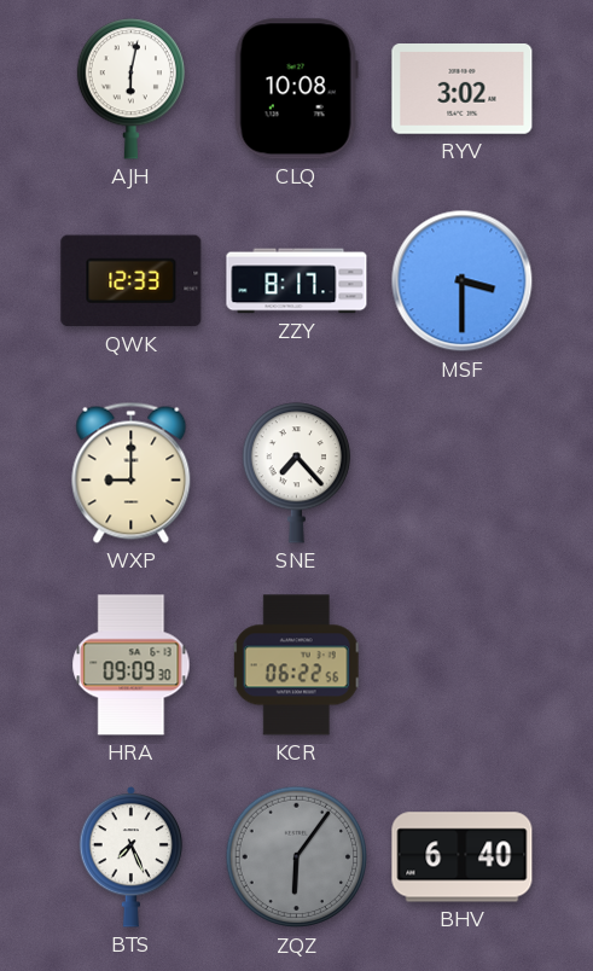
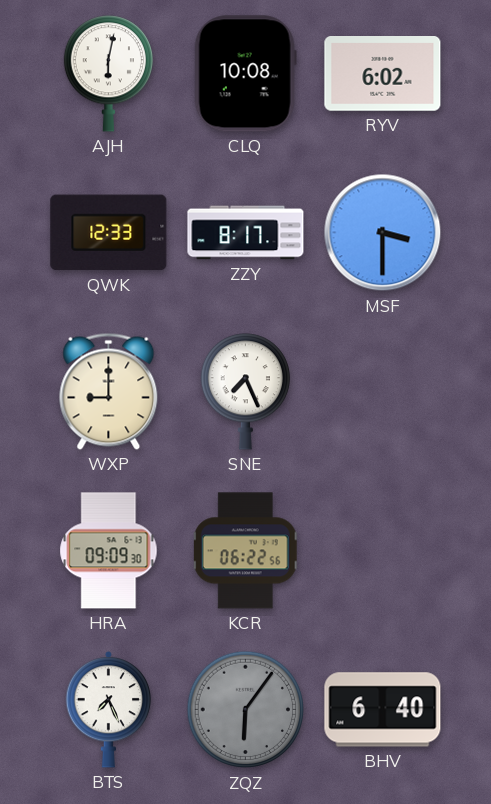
RYV: 3:02 -> 6:02
SNE: 7:23 -> 7:26
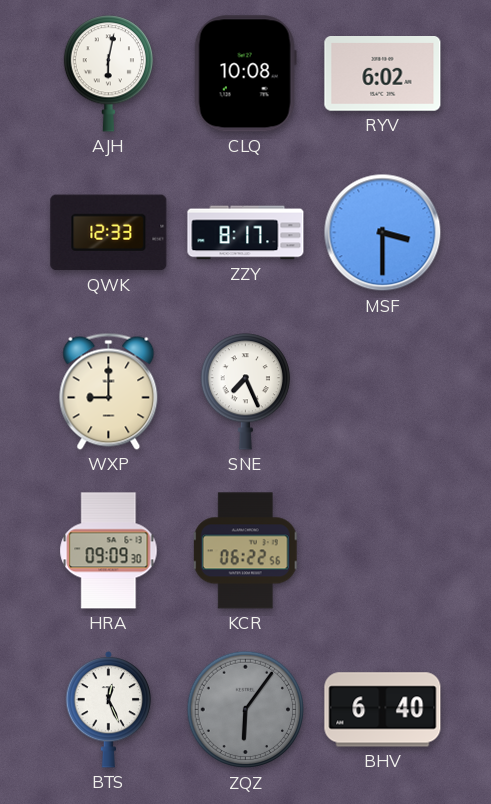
BTS: 7:26 -> 12:26
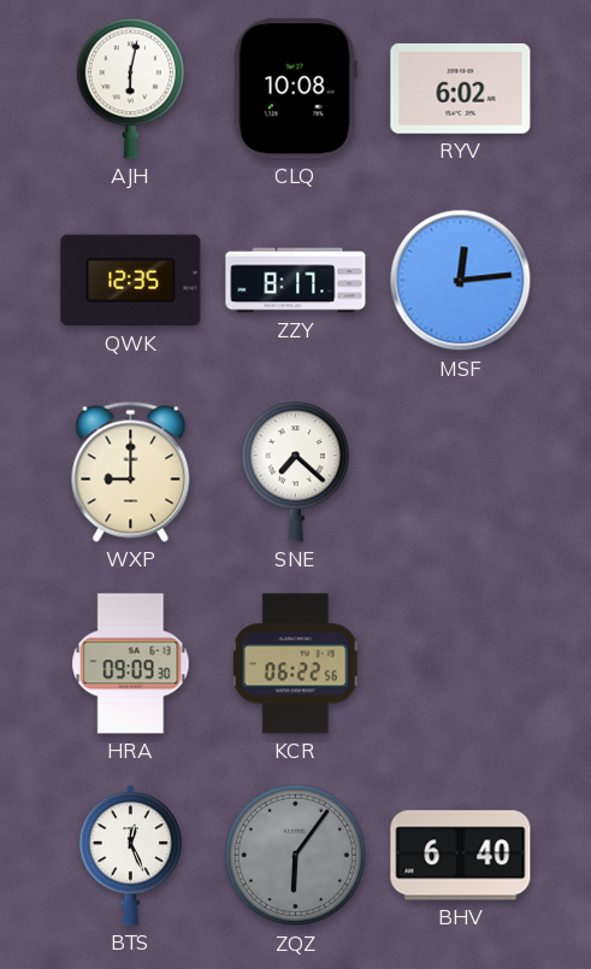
QWK: 12:33 -> 12:35
MSF: 3:30 -> 12:14
SNE: 7:26 -> 7:22
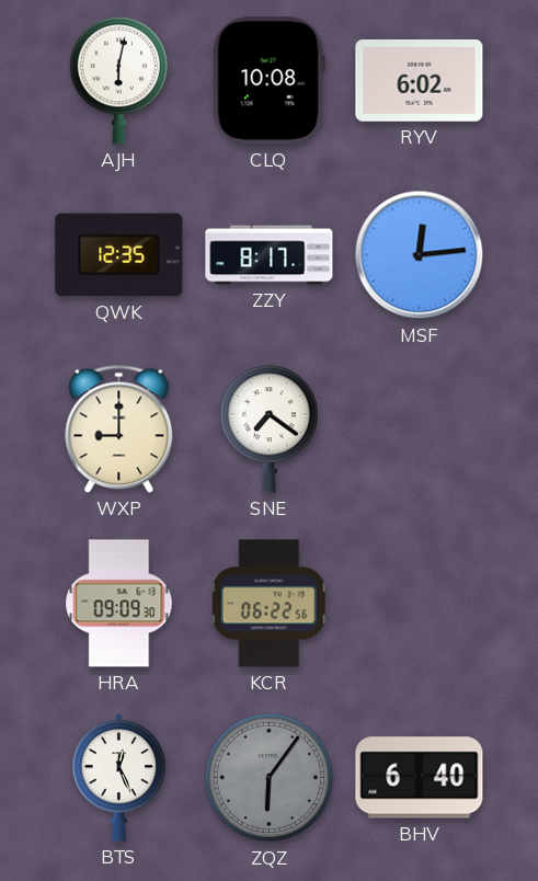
SNE: 7:22 -> 7:21
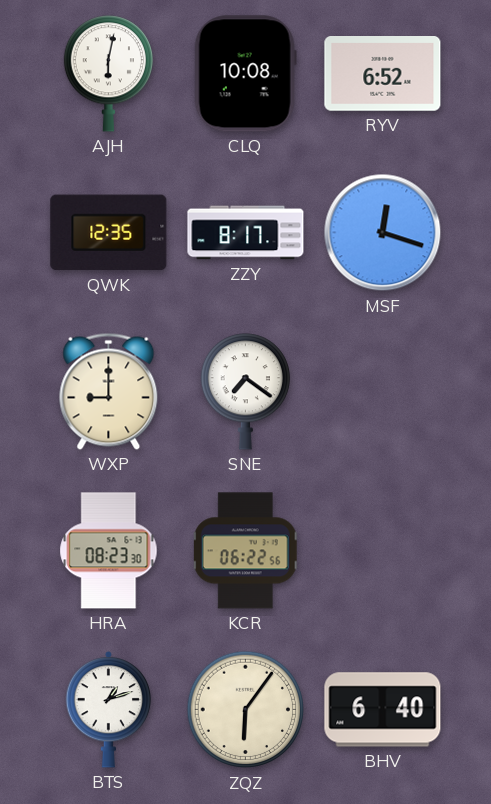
RYV: 6:02 -> 6:52
MSF: 12:14 -> 12:18
HRA: 09:09 -> 08:23
BTS: 12:26 -> 1:12
ZQZ dial: grey -> cream
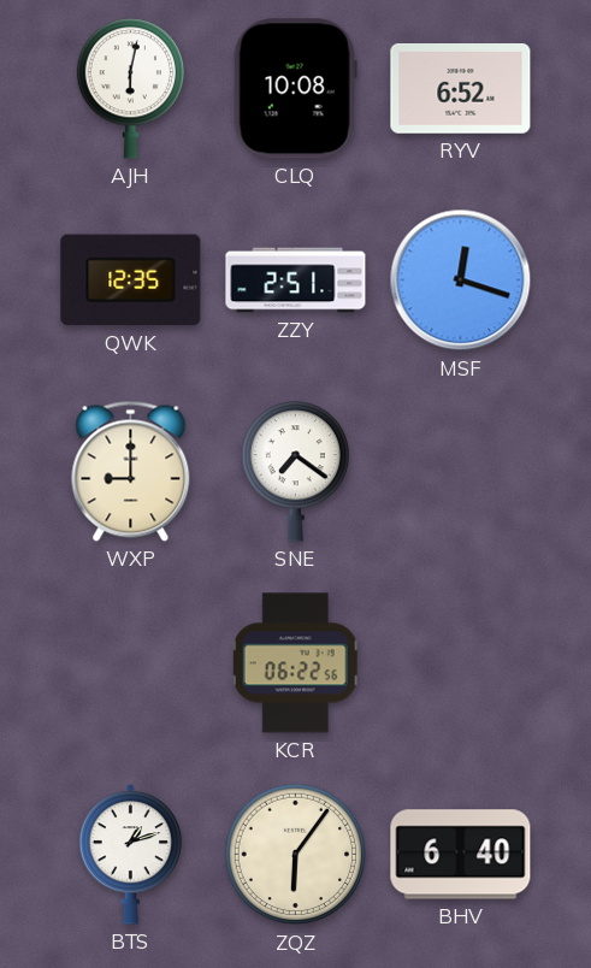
ZZY: 8:17 -> 2:51
HRA: 08:23 -> none
